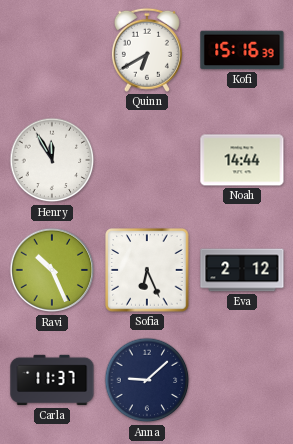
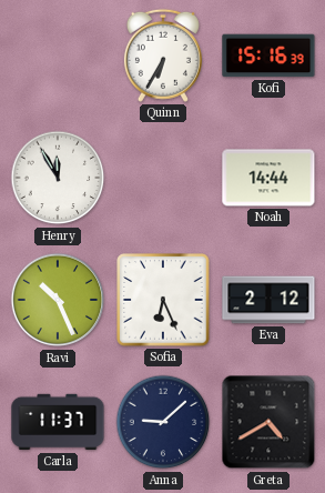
Quinn: 6:40 -> 6:35
Greta: none -> 4:40
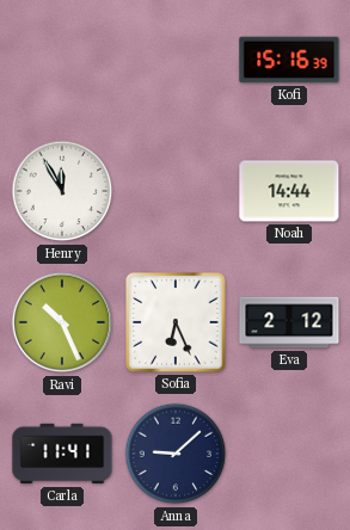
Quinn: 6:35 -> none
Carla: 11:37 -> 11:41
Greta: 4:40 -> none
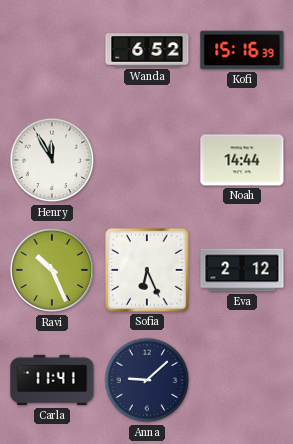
Wanda: none -> 6:52
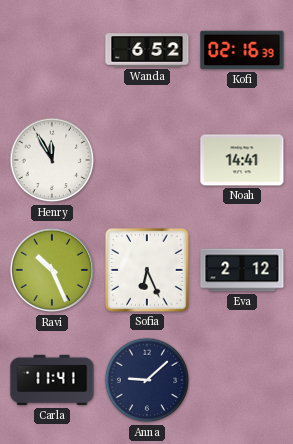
Kofi: 15:16 -> 02:16
Noah: 14:44 -> 14:41
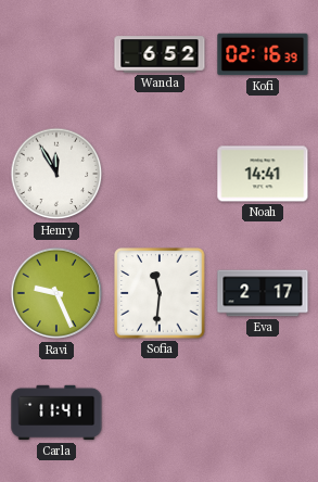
Ravi: 10:26 -> 9:26
Sofia: 6:26 -> 11:31
Eva: 2:12 -> 2:17
Anna: 9:08 -> none
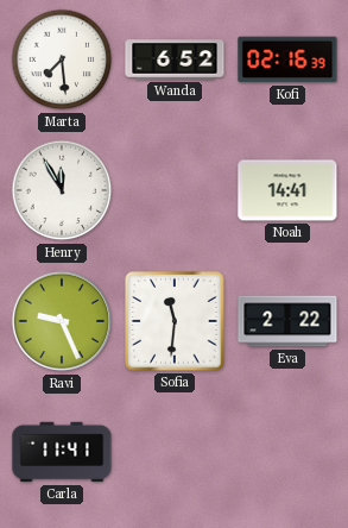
Marta: none -> 7:29
Eva: 2:17 -> 2:22
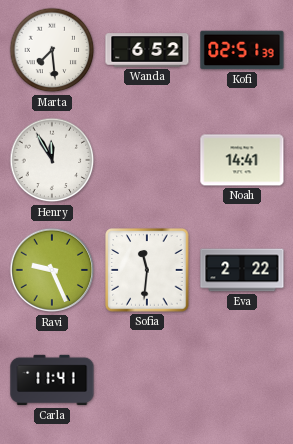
Kofi: 02:16 -> 02:51
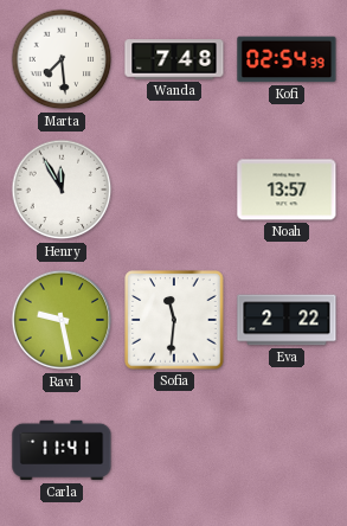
Wanda: 6:52 -> 7:48
Kofi: 02:51 -> 02:54
Noah: 14:41 -> 13:57
Ravi: 9:26 -> 9:28
